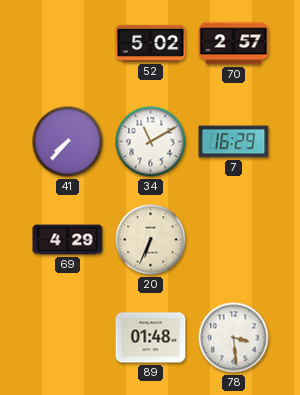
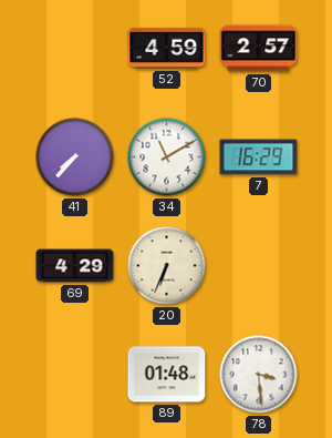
52: 5:02 -> 4:59
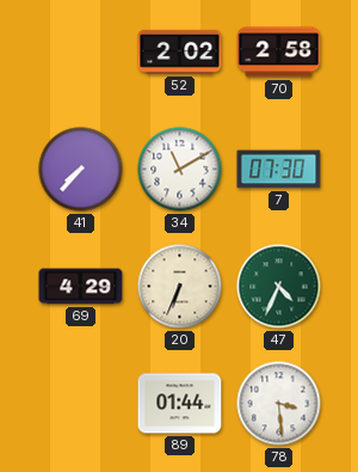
52: 4:59 -> 2:02
70: 2:57 -> 2:58
7: 16:29 -> 07:30
47: none -> 4:34
89: 01:48 -> 01:44
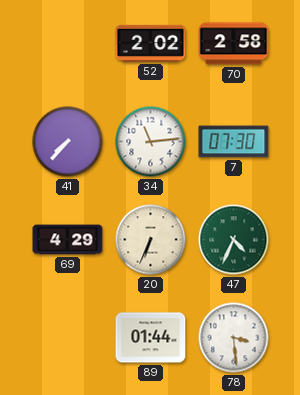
34: 11:10 -> 11:14
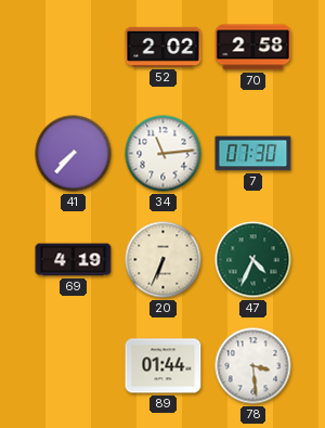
69: 4:29 -> 4:19
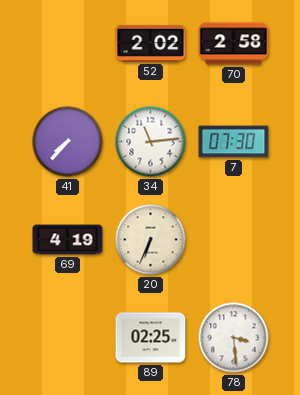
47: 4:34 -> none
89: 01:44 -> 02:25
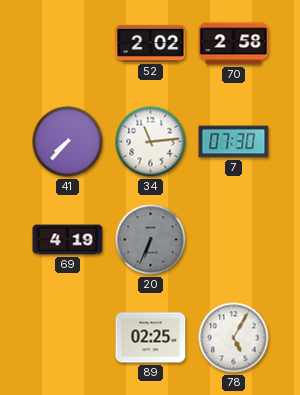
20 dial: cream -> grey
78: 3:29 -> 5:05
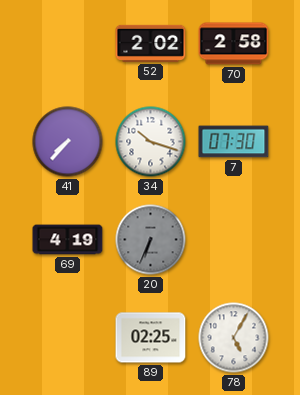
34: 11:14 -> 10:18
